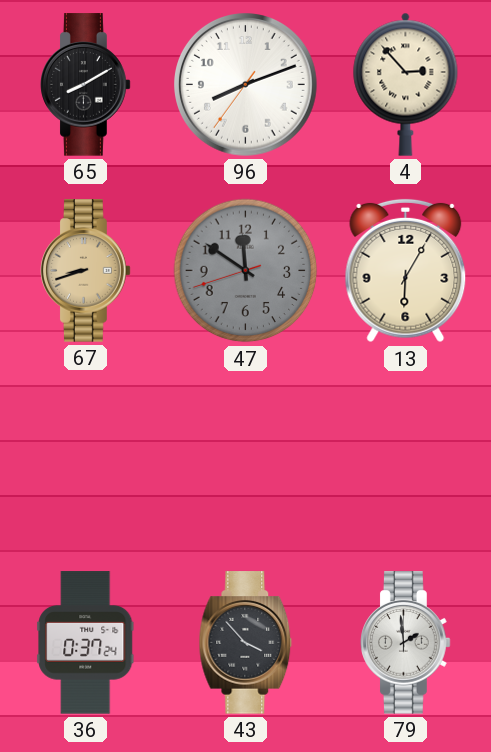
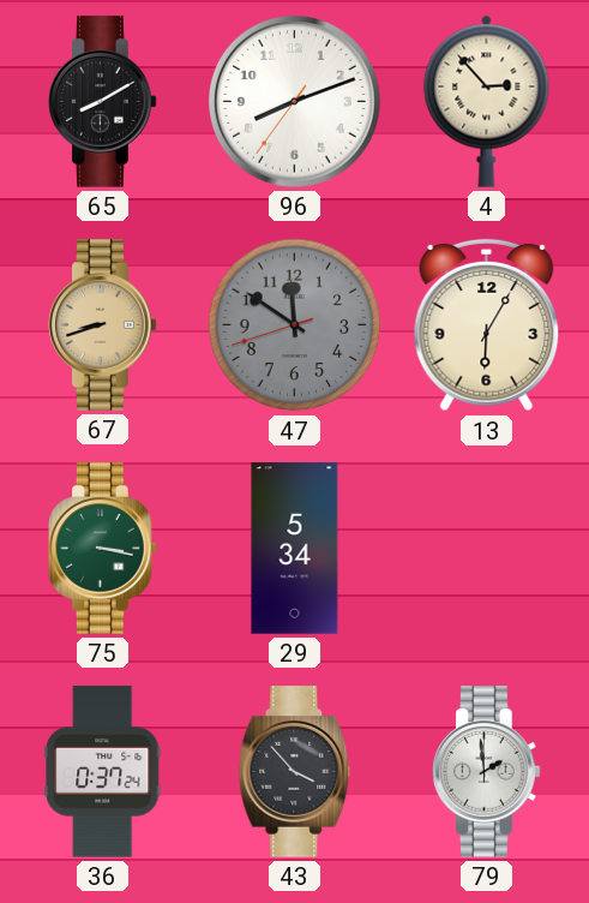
75: none -> 3:17
29: none -> 5:34
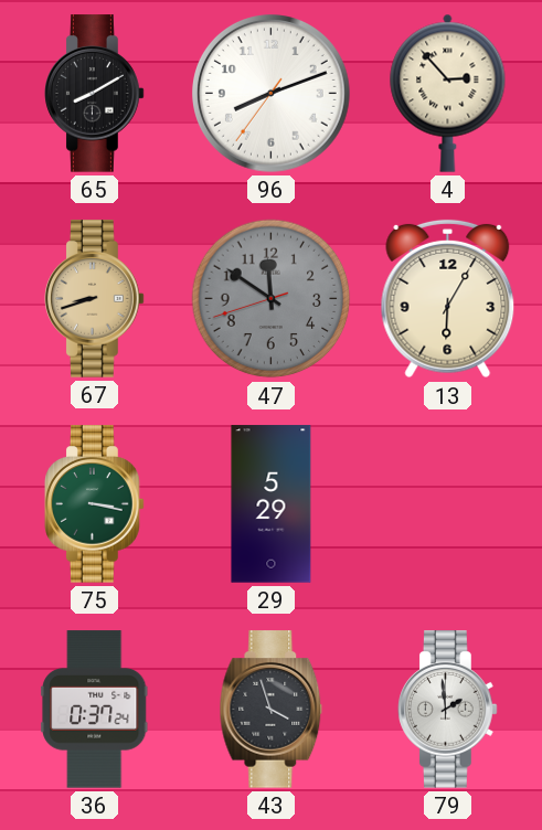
29: 5:34 -> 5:29
43: 3:53 -> 3:57
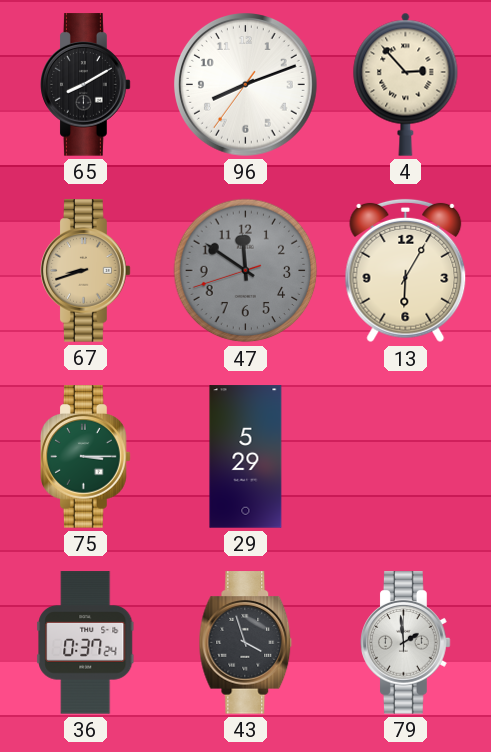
75: 3:17 -> 3:15
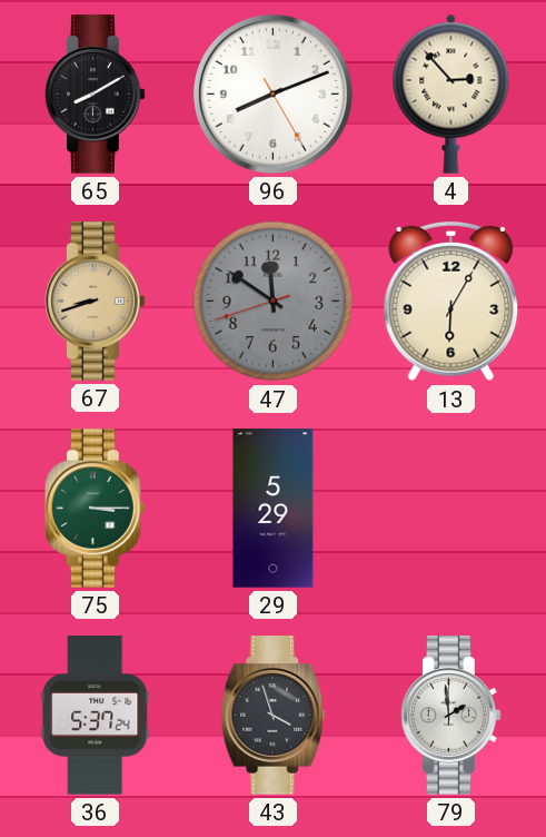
96: 8:11:36 -> 8:11:25
36: 0:37 -> 5:37
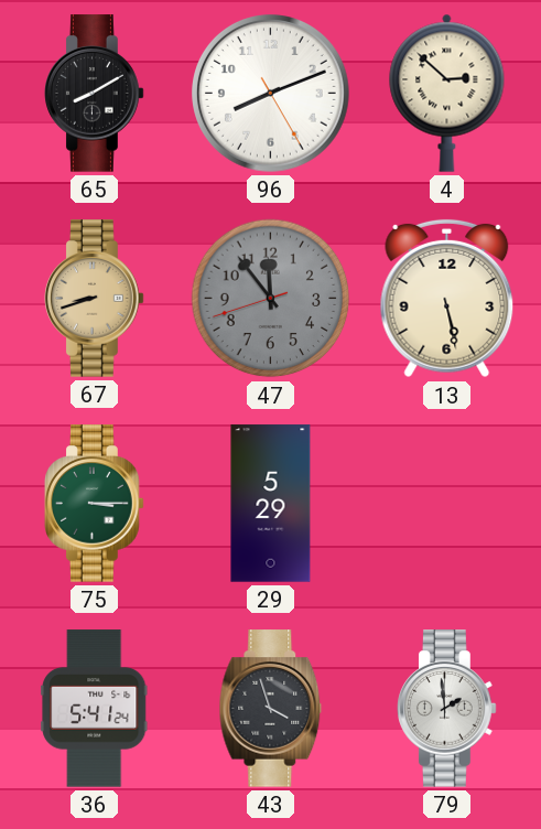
4: 2:53 -> 2:52
47: 11:50 -> 11:53
13: 6:05 -> 5:28
36: 5:37 -> 5:41
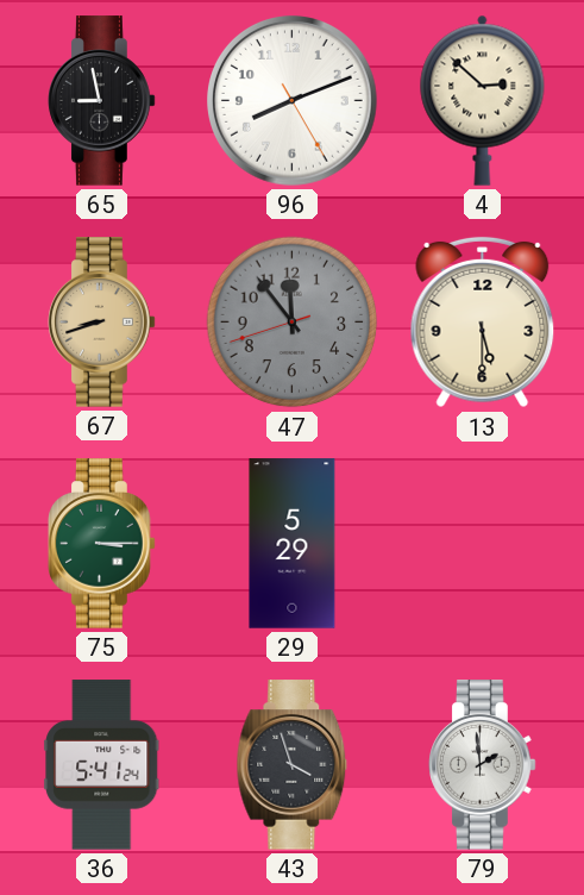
65: 8:10 -> 8:58
13: 5:28 -> 5:30
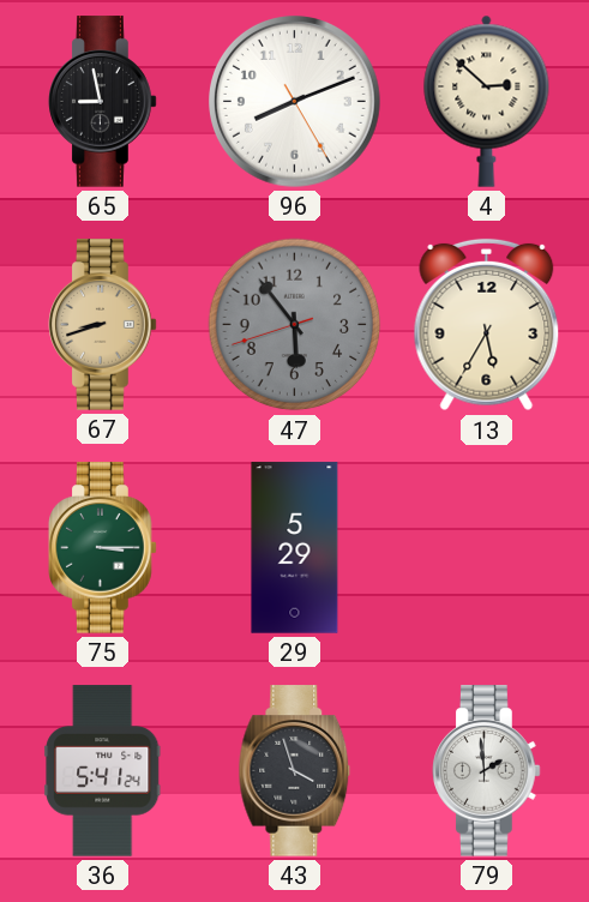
47: 11:53 -> 5:53
13: 5:30 -> 5:35
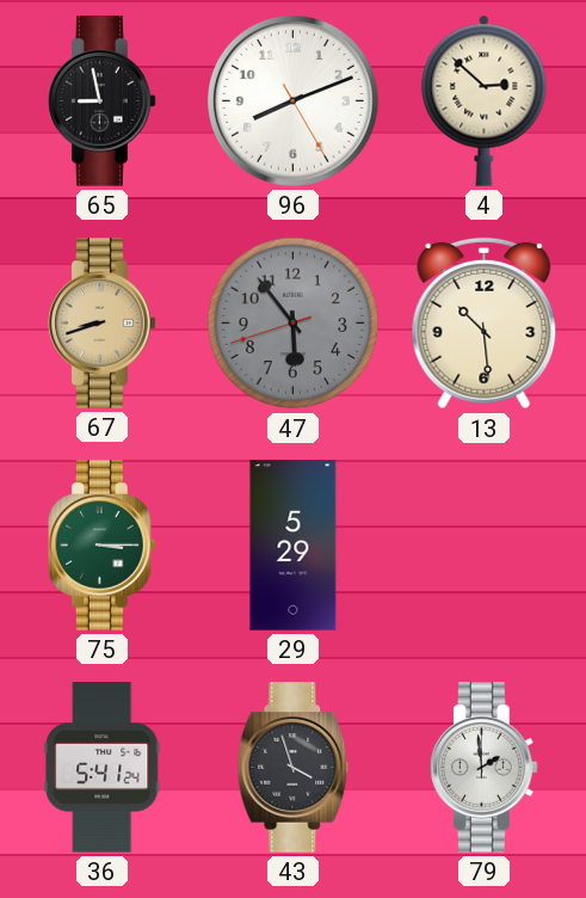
13: 5:35 -> 10:29
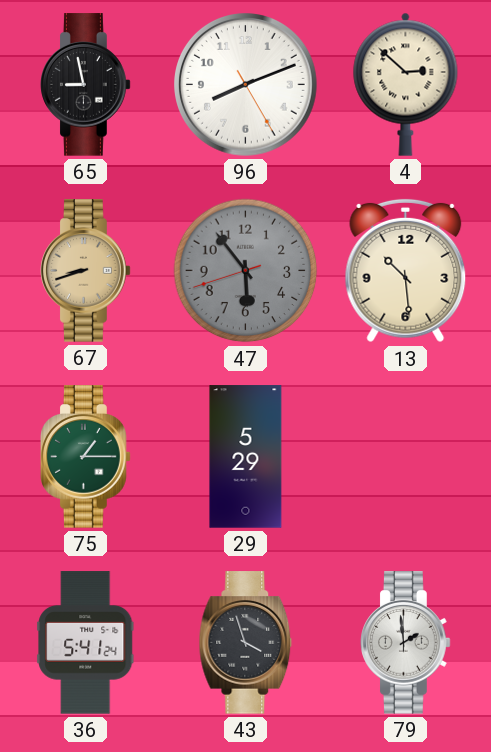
75: 3:15 -> 1:15
